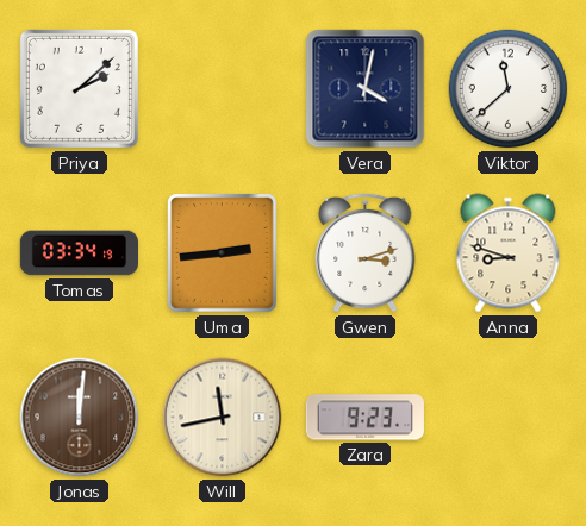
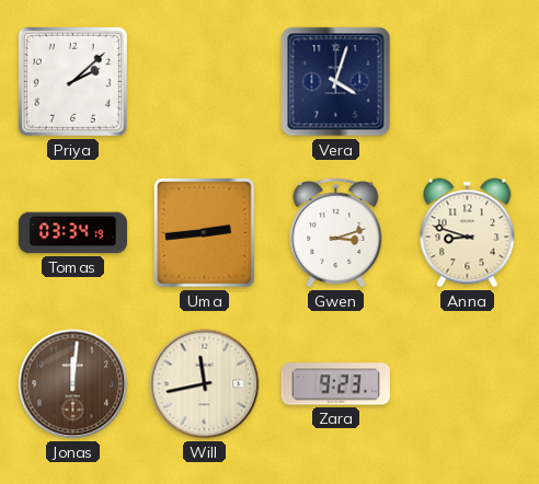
Vera: 4:02 -> 4:03
Viktor: 11:38 -> none
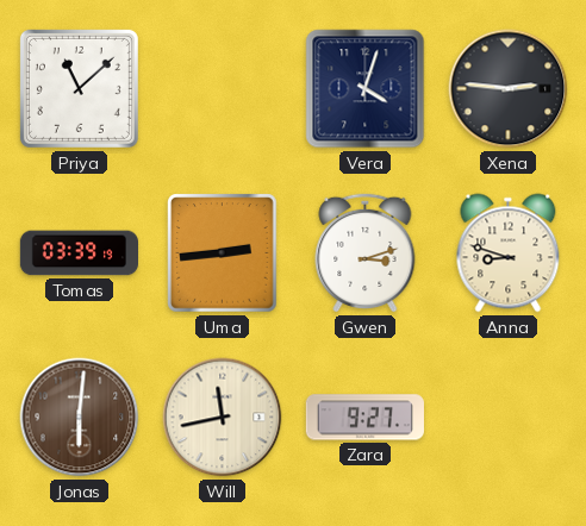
Priya: 2:08 -> 11:08
Xena: none -> 2:46
Tomas: 03:34 -> 03:39
Jonas: 12:01 -> 6:01
Zara: 9:23 -> 9:27
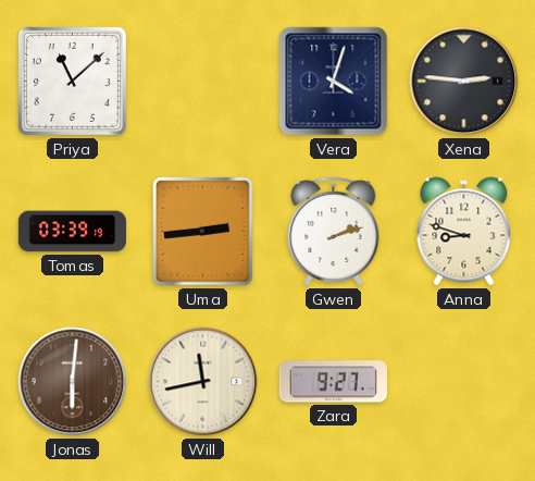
Gwen: 3:12 -> 2:12
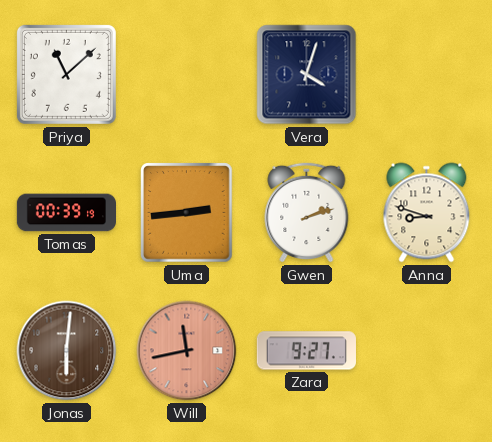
Xena: 2:46 -> none
Tomas: 03:39 -> 00:39
Will dial: cream -> salmon
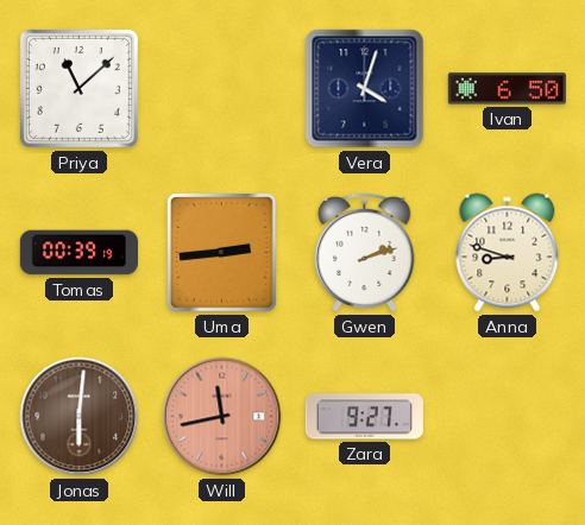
Ivan: none -> 6:50
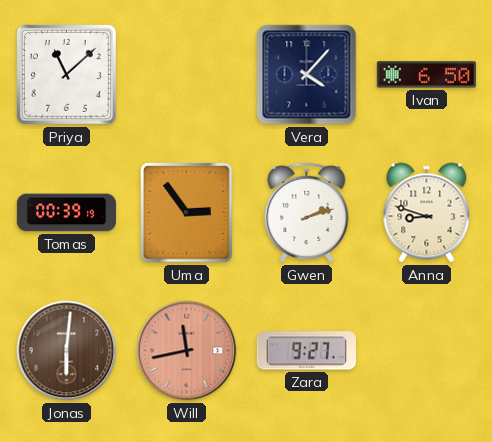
Vera: 4:03 -> 4:07
Uma: 2:44 -> 2:54
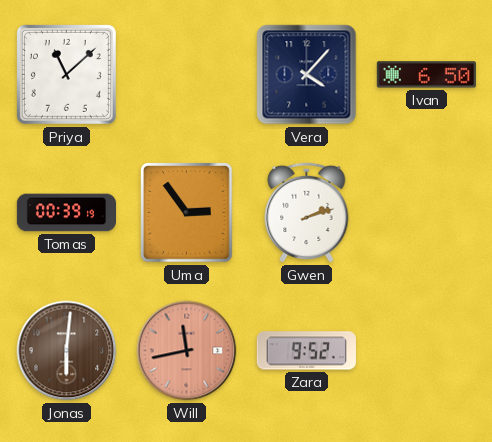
Anna: 8:48 -> none
Zara: 9:27 -> 9:52
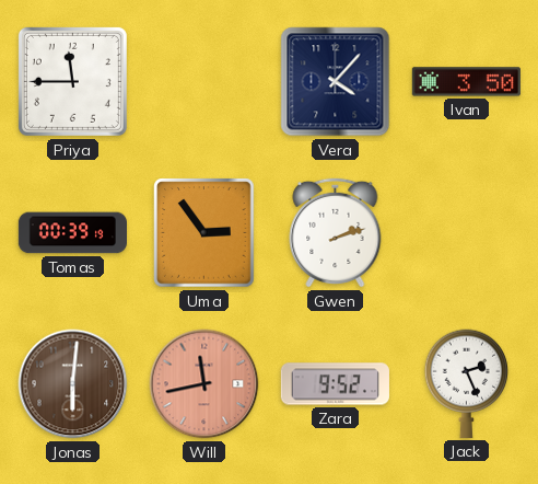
Priya: 11:08 -> 11:45
Ivan: 6:50 -> 3:50
Jack: none -> 2:26
